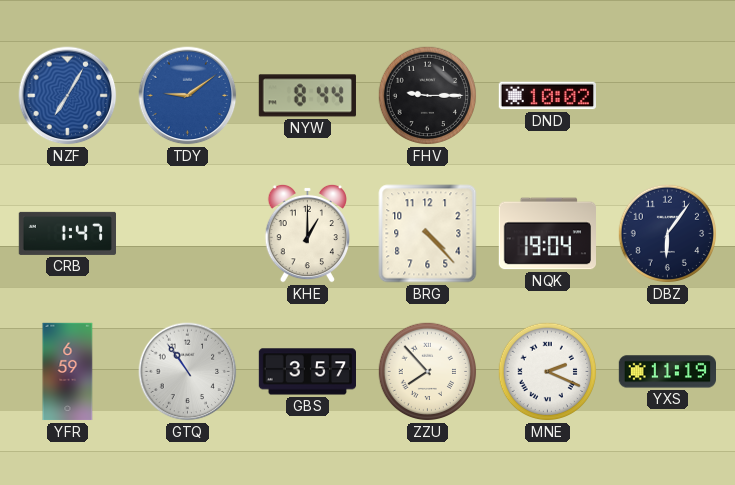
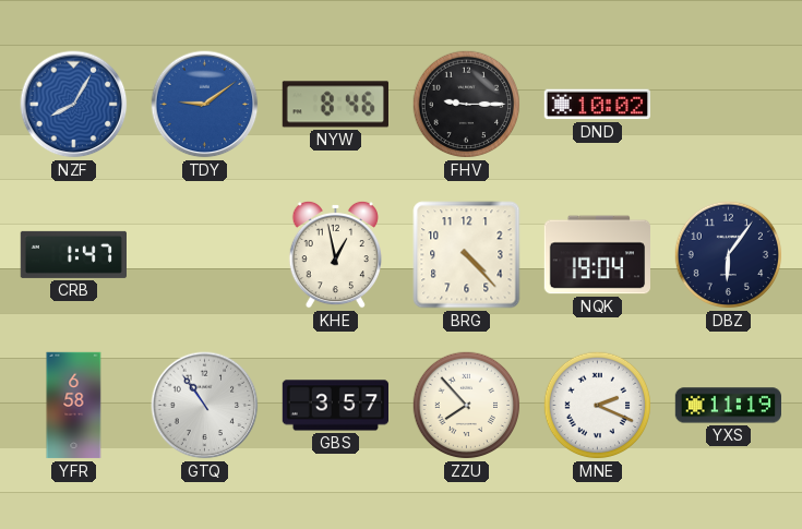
NZF: 7:05 -> 8:05
NYW: 8:44 -> 8:46
KHE: 1:00 -> 12:58
YFR: 6:59 -> 6:58
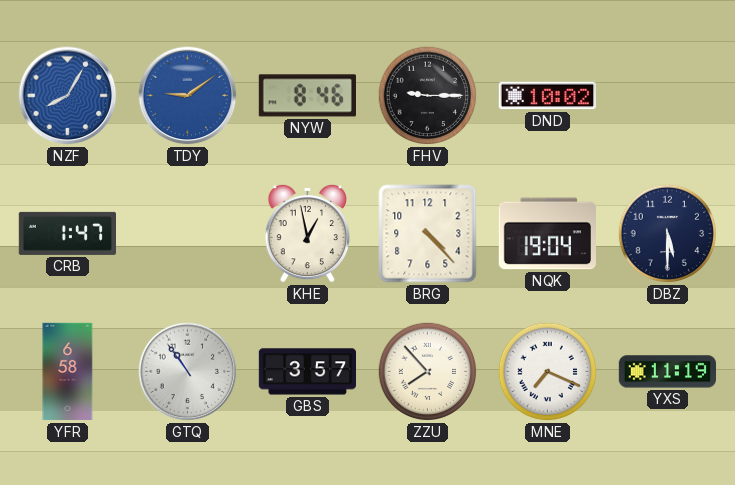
DBZ: 6:06 -> 5:30
MNE: 2:19 -> 7:19
